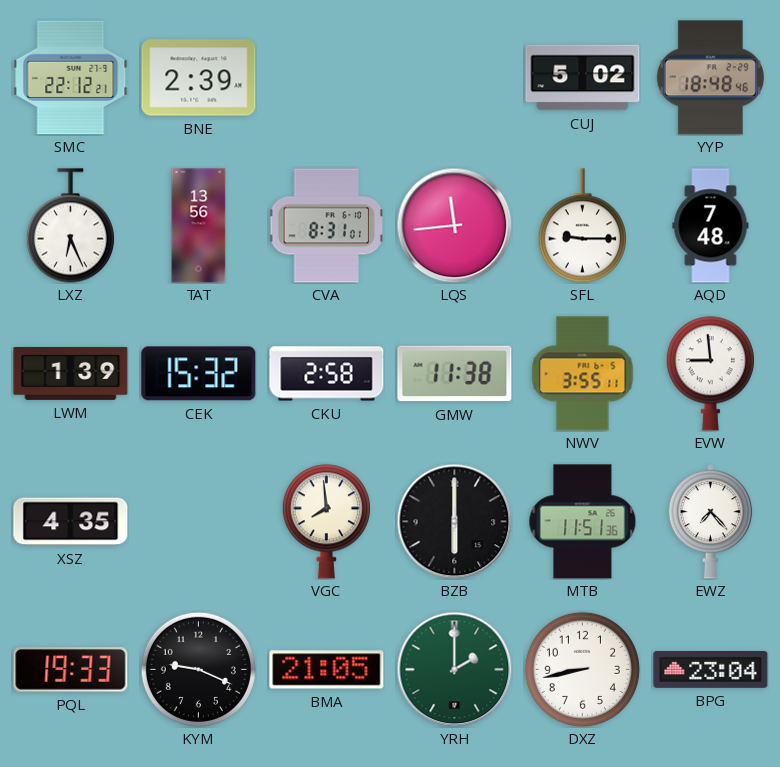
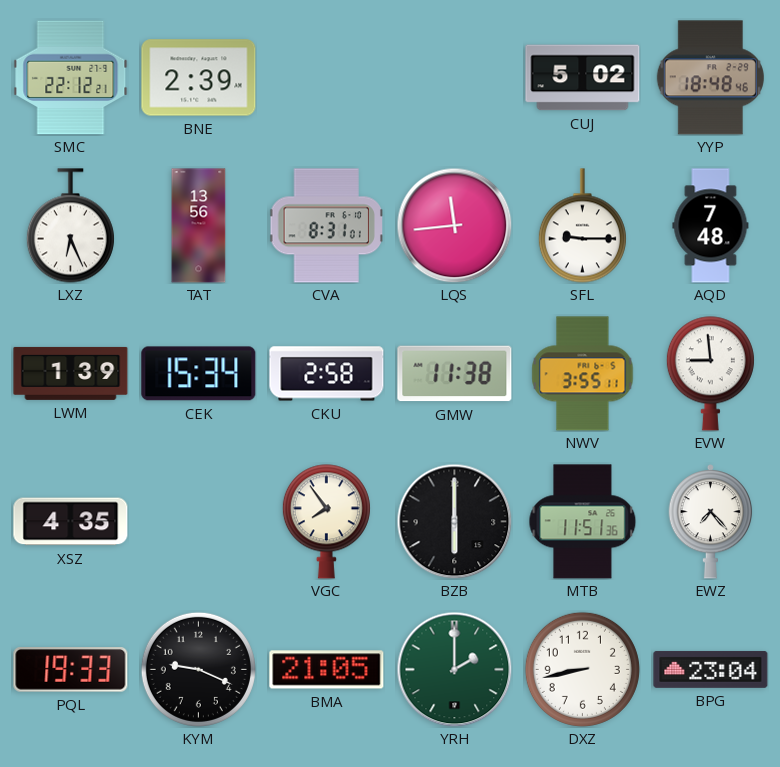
CEK: 15:32 -> 15:34
VGC: 7:59 -> 7:54
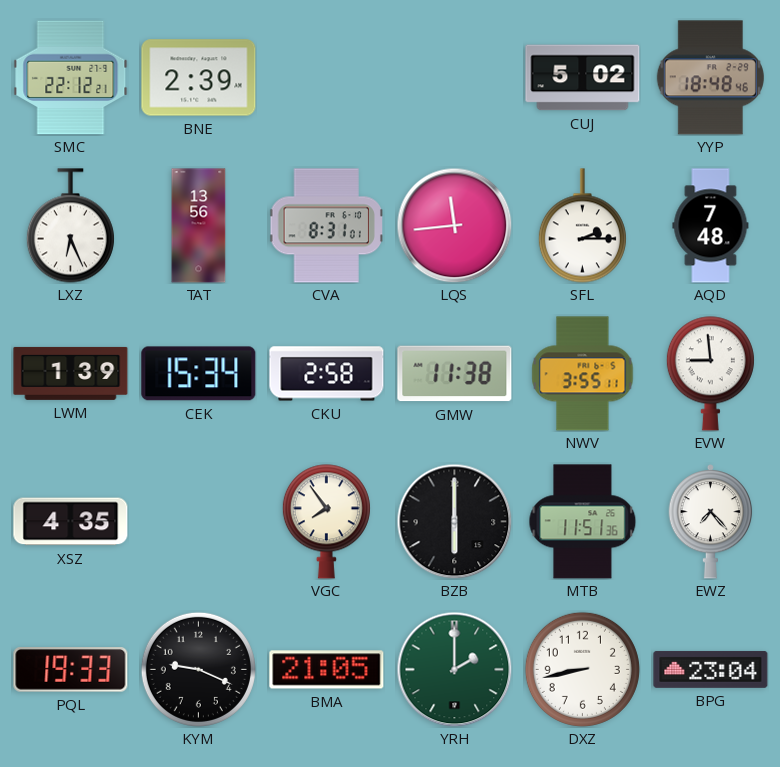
SFL: 9:15 -> 2:15
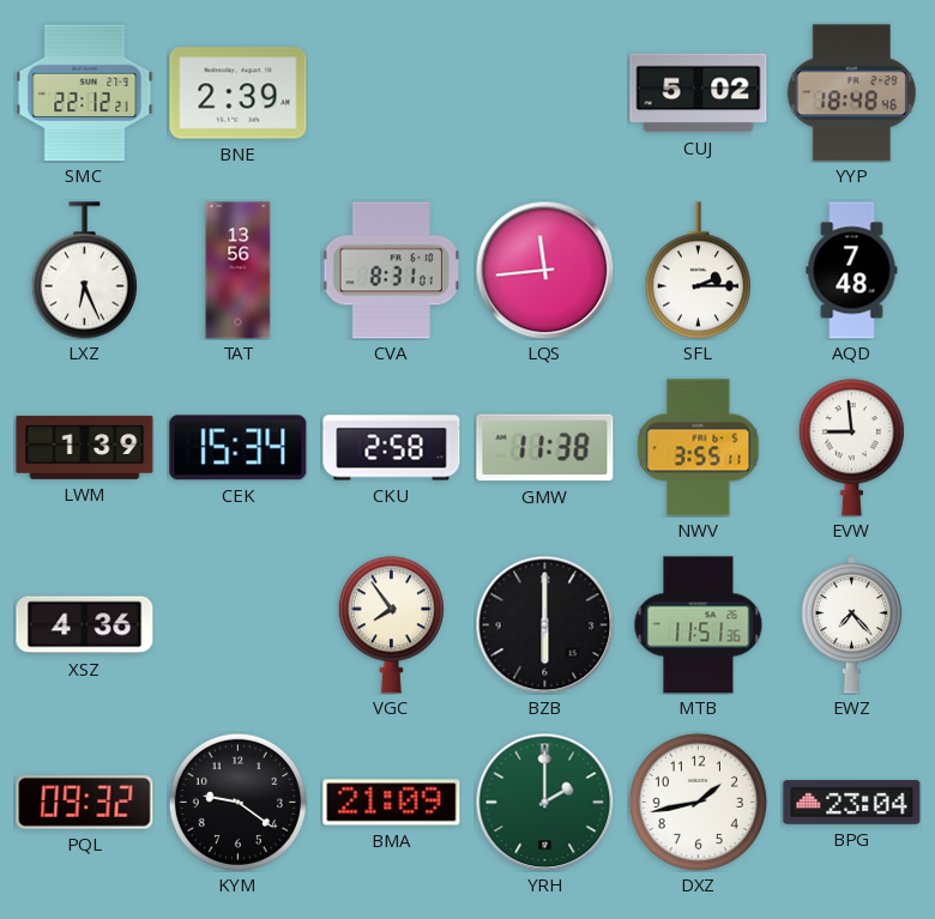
XSZ: 4:35 -> 4:36
PQL: 19:33 -> 09:32
KYM: 9:19 -> 9:21
BMA: 21:05 -> 21:09
DXZ: 8:43 -> 1:43
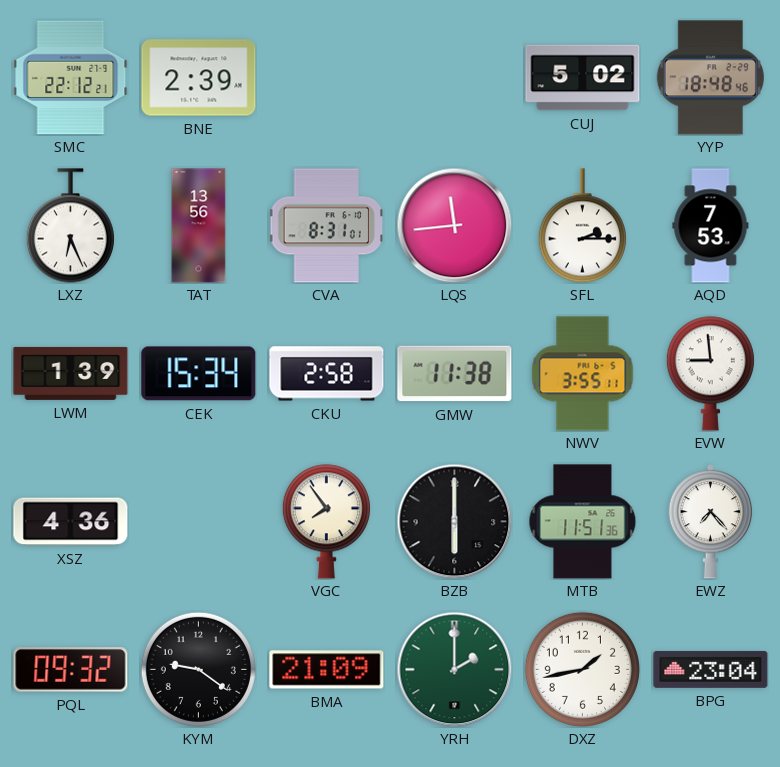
AQD: 7:48 -> 7:53
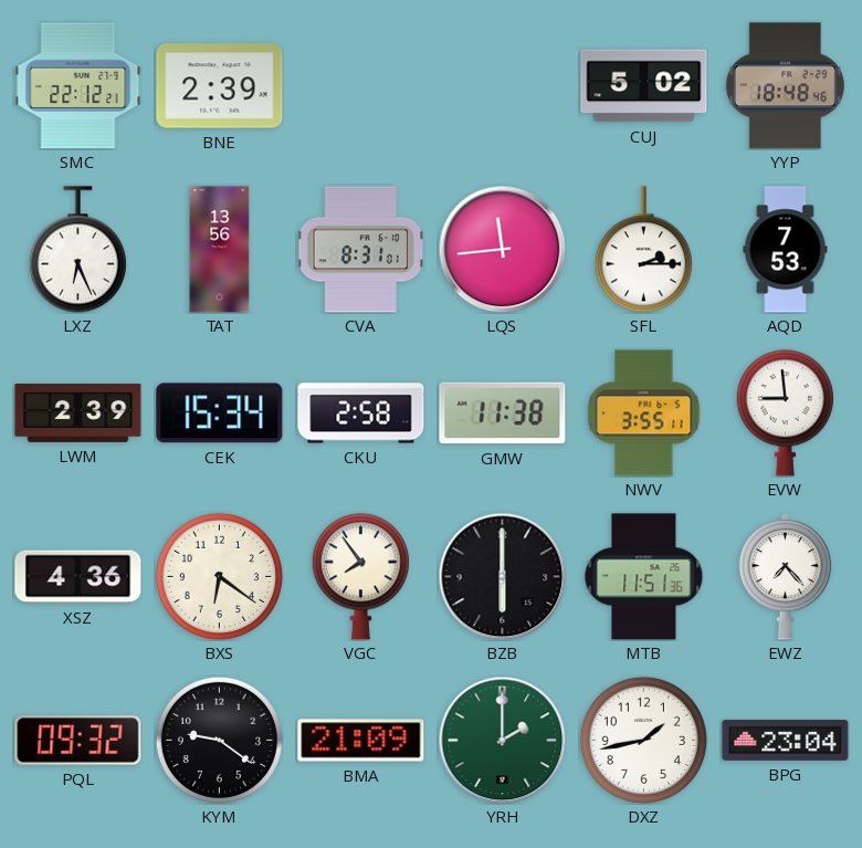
LWM: 1:39 -> 2:39
BXS: none -> 6:21
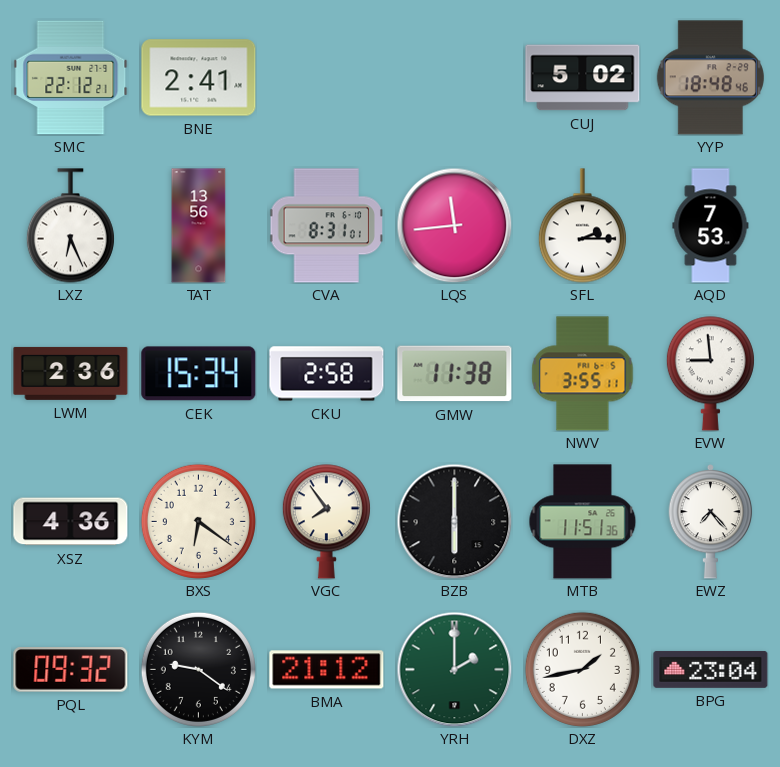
BNE: 2:39 -> 2:41
LWM: 2:39 -> 2:36
BMA: 21:09 -> 21:12
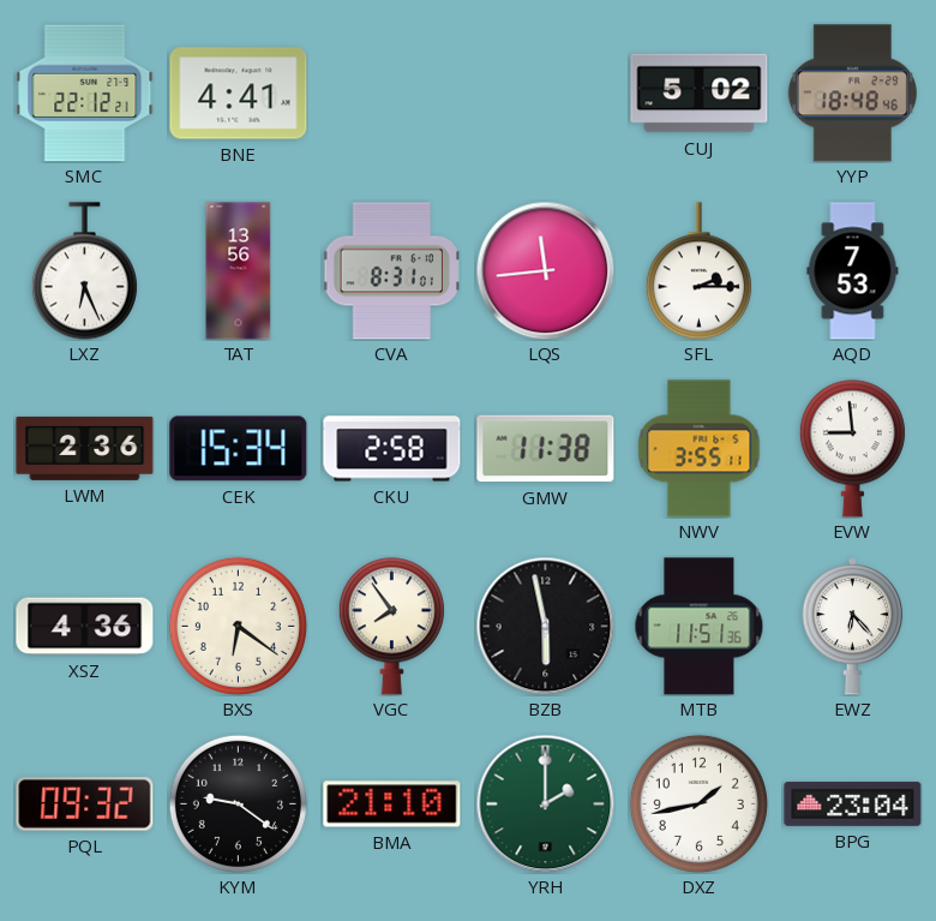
BNE: 2:41 -> 4:41
BZB: 6:00 -> 5:58
EWZ: 7:23 -> 6:23
BMA: 21:12 -> 21:10
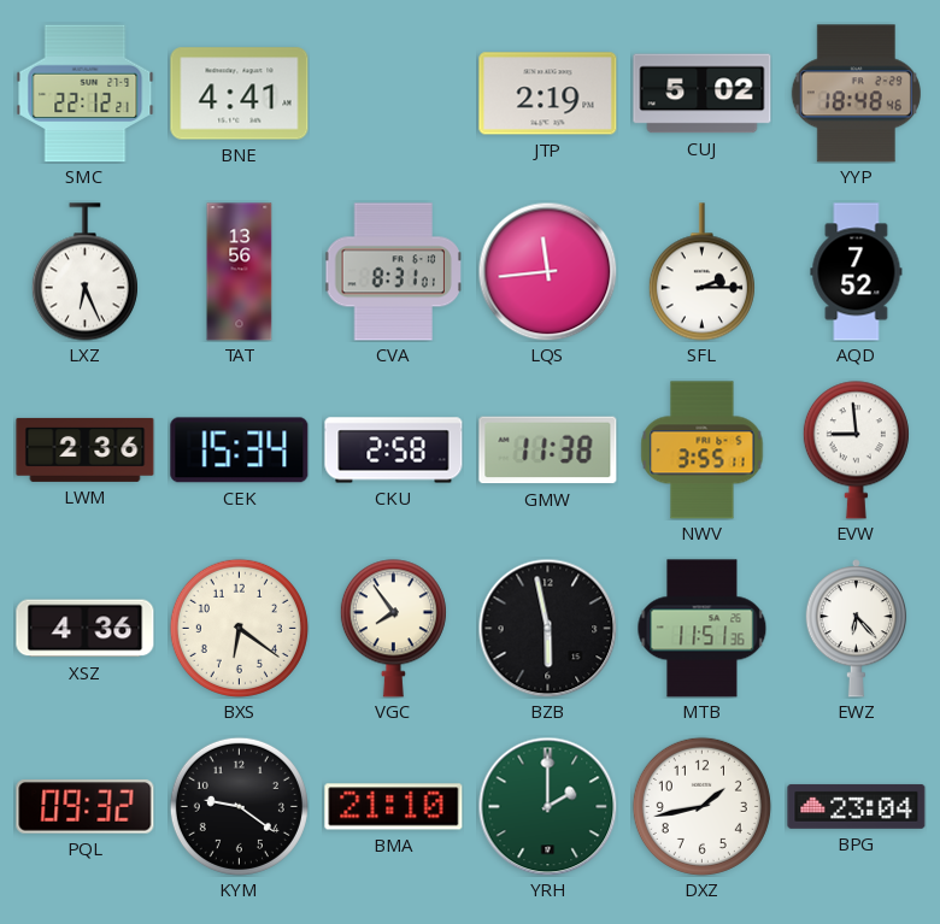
JTP: none -> 2:19
AQD: 7:53 -> 7:52
